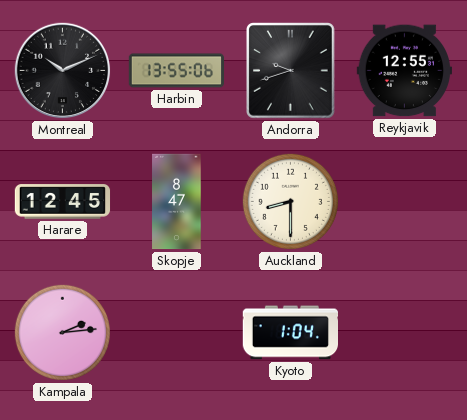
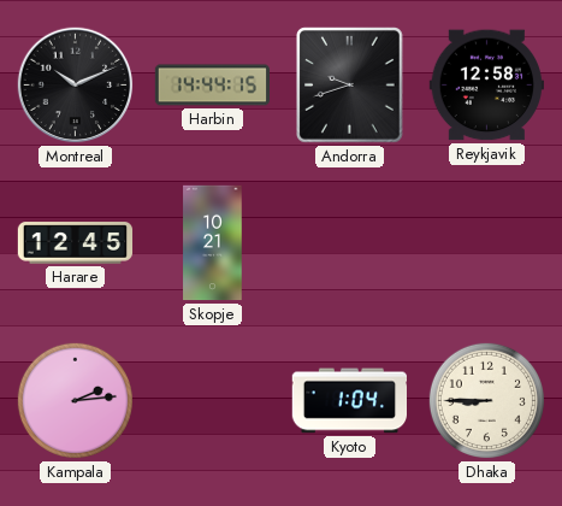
Harbin: 13:55 -> 14:44
Reykjavik: 12:55 -> 12:58
Skopje: 8:47 -> 10:21
Auckland: 8:30 -> none
Dhaka: none -> 8:45
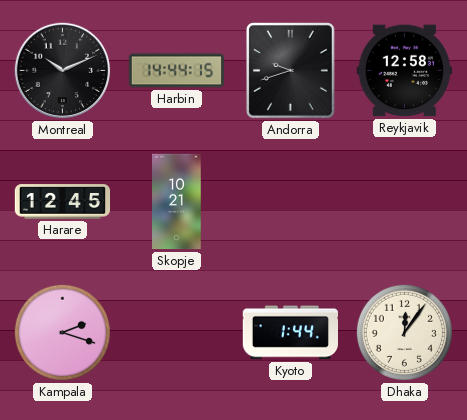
Kampala: 2:14 -> 2:18
Kyoto: 1:04 -> 1:44
Dhaka: 8:45 -> 12:06
